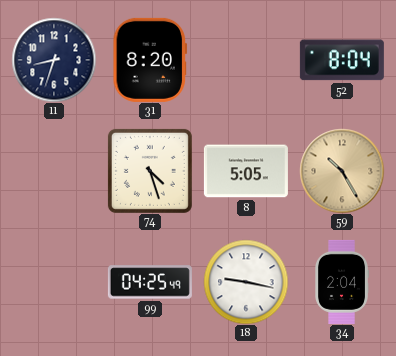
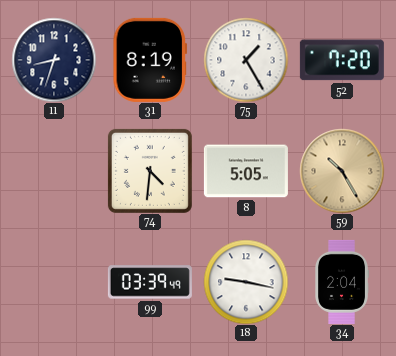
31: 8:20 -> 8:19
75: none -> 1:25
52: 8:04 -> 7:20
74: 4:27 -> 4:31
99: 04:25 -> 03:39
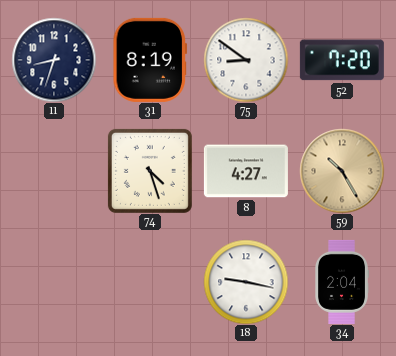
75: 1:25 -> 8:51
74: 4:31 -> 4:27
8: 5:05 -> 4:27
99: 03:39 -> none
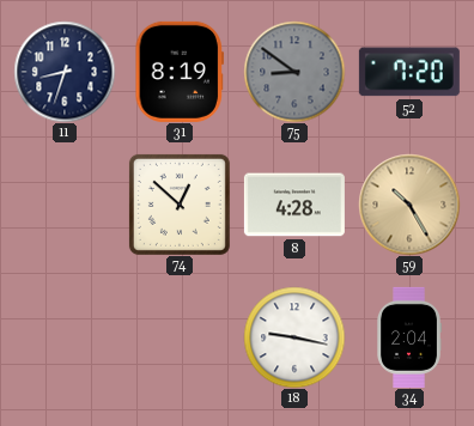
75 dial: white -> grey
74: 4:27 -> 12:52
8: 4:27 -> 4:28
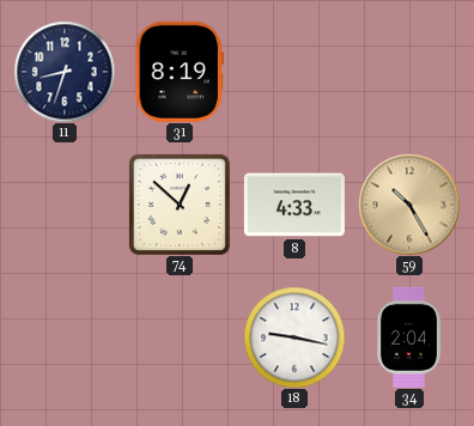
75: 8:51 -> none
52: 7:20 -> none
8: 4:28 -> 4:33
